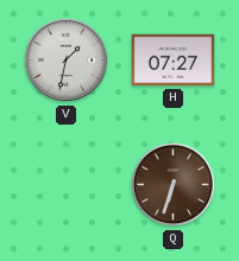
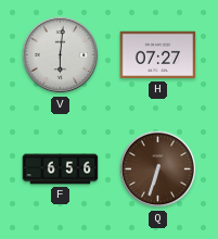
V: 1:32 -> 6:01
F: none -> 6:56
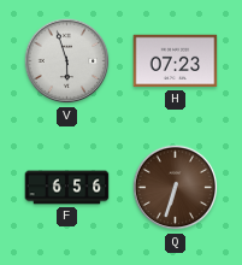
V: 6:01 -> 5:57
H: 07:27 -> 07:23
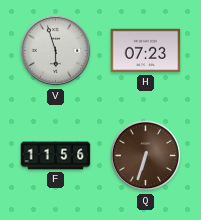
F: 6:56 -> 11:56
